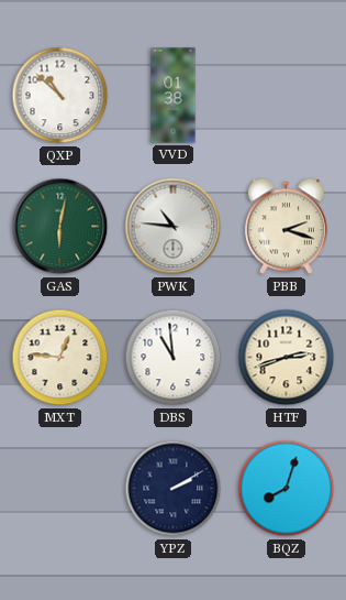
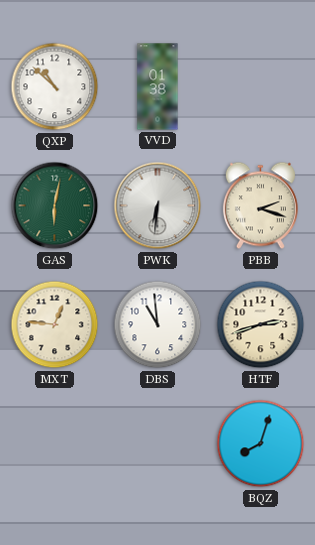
PWK: 10:46 -> 6:31
YPZ: 2:10 -> none
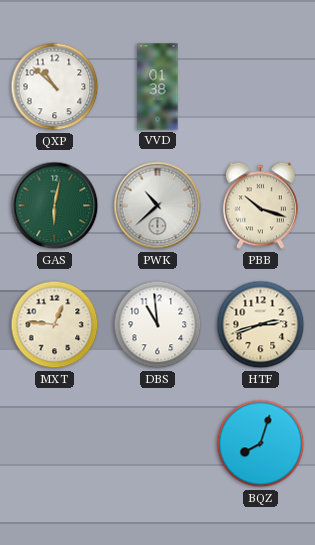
PWK: 6:31 -> 10:38
PBB: 2:18 -> 10:18
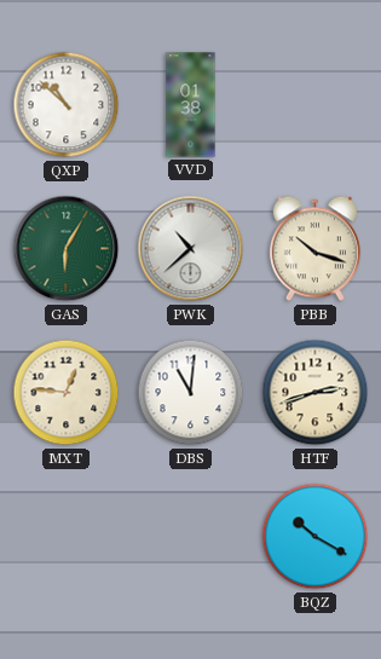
GAS: 6:02 -> 6:05
DBS: 10:59 -> 11:01
BQZ: 8:03 -> 10:20
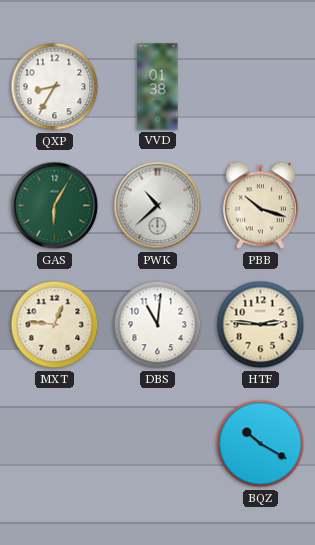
QXP: 10:52 -> 8:35
HTF: 2:42 -> 2:46
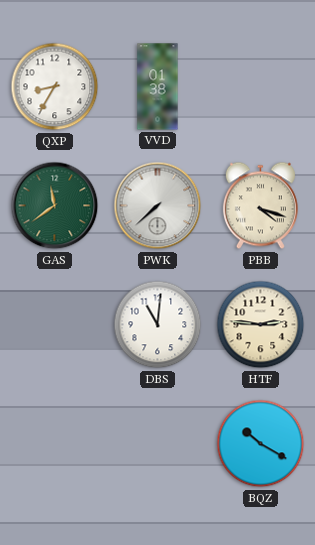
GAS: 6:05 -> 11:39
PWK: 10:38 -> 7:38
PBB: 10:18 -> 4:18
MXT: 12:46 -> none
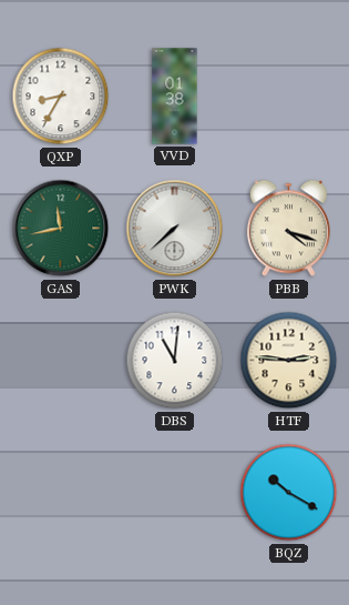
GAS: 11:39 -> 11:43
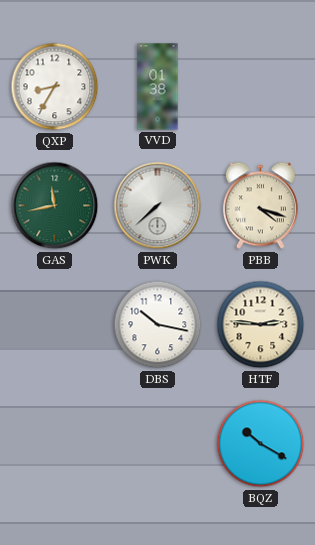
DBS: 11:01 -> 10:17
